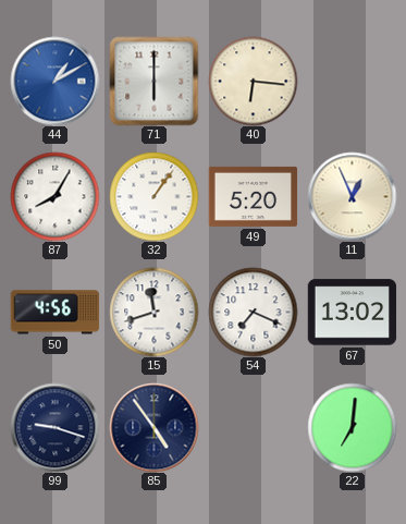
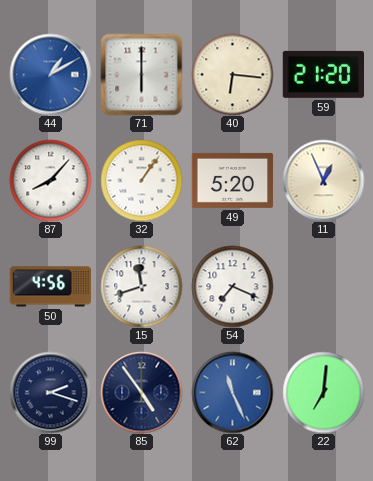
59: none -> 21:20
87: 8:05 -> 8:07
67: 13:02 -> none
99: 9:18 -> 2:18
62: none -> 11:26
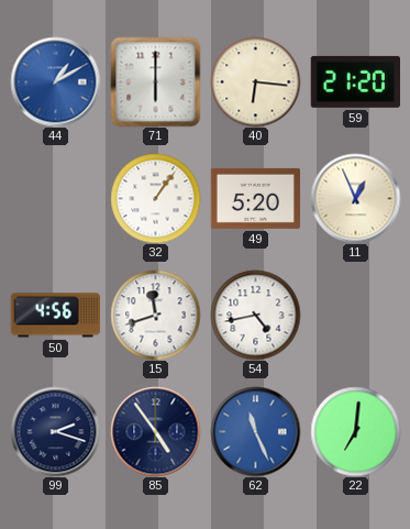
87: 8:07 -> none
54: 7:19 -> 4:43
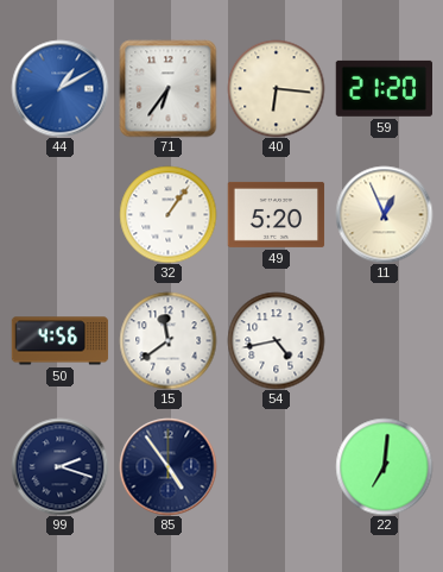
71: 6:00 -> 6:36
15: 11:42 -> 11:39
62: 11:26 -> none
